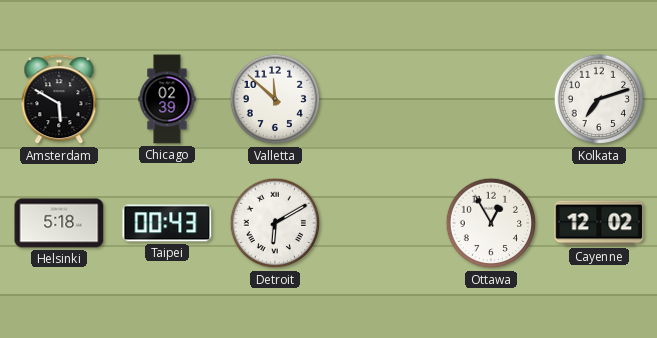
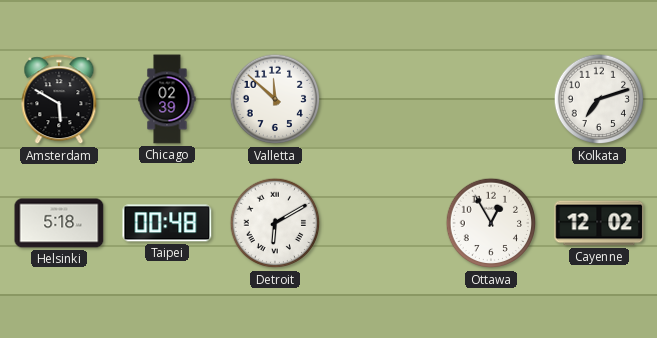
Taipei: 00:43 -> 00:48
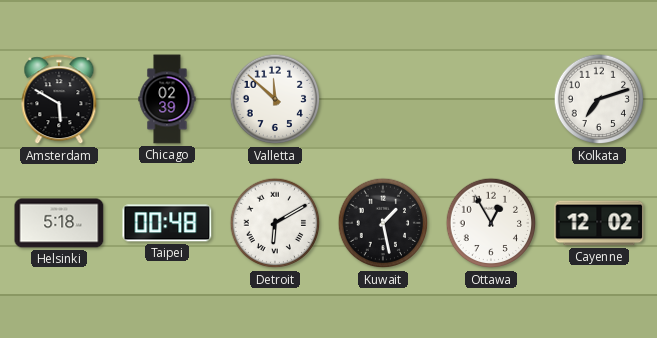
Kuwait: none -> 1:28
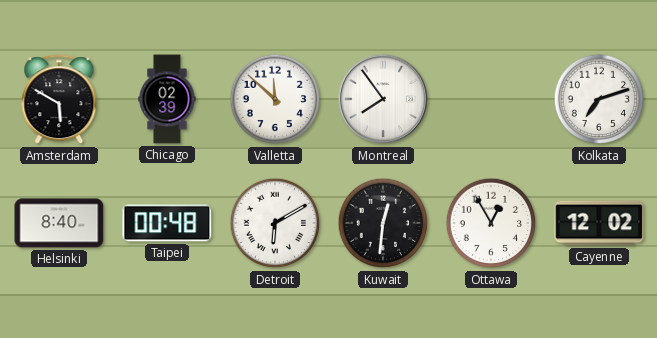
Montreal: none -> 7:54
Helsinki: 5:18 -> 8:40
Kuwait: 1:28 -> 12:31
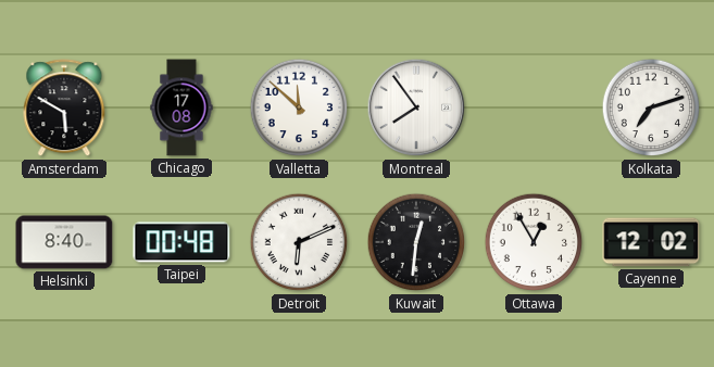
Chicago: 02:39 -> 17:08
Detroit: 6:10 -> 6:11
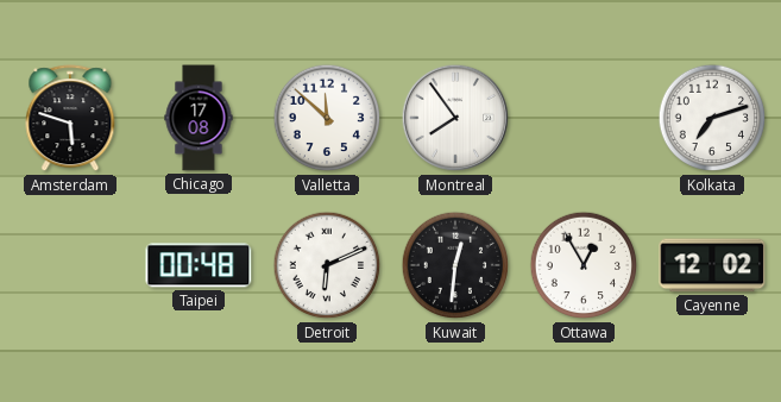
Amsterdam: 5:50 -> 5:48
Helsinki: 8:40 -> none
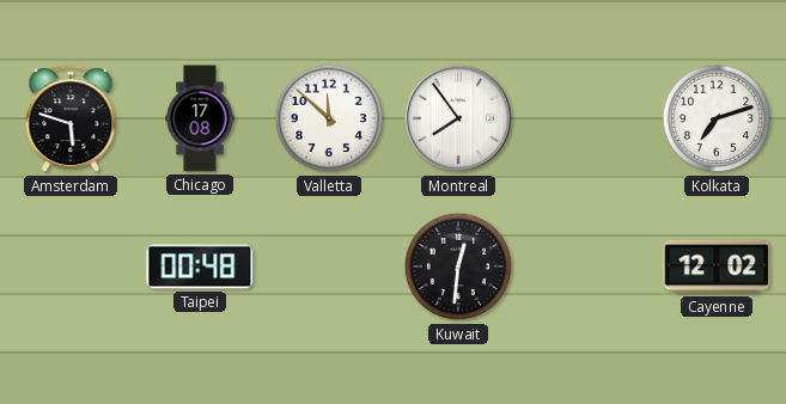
Detroit: 6:11 -> none
Ottawa: 12:55 -> none
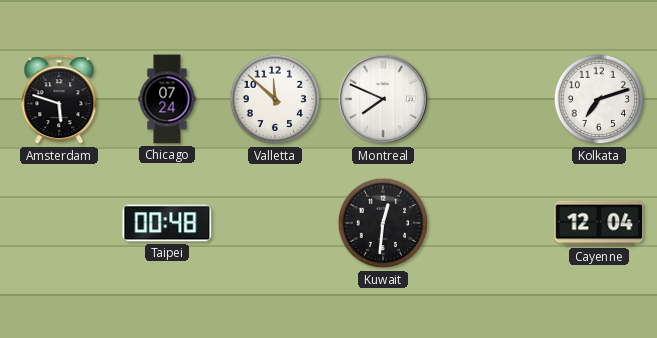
Chicago: 17:08 -> 07:24
Montreal: 7:54 -> 7:49
Cayenne: 12:02 -> 12:04
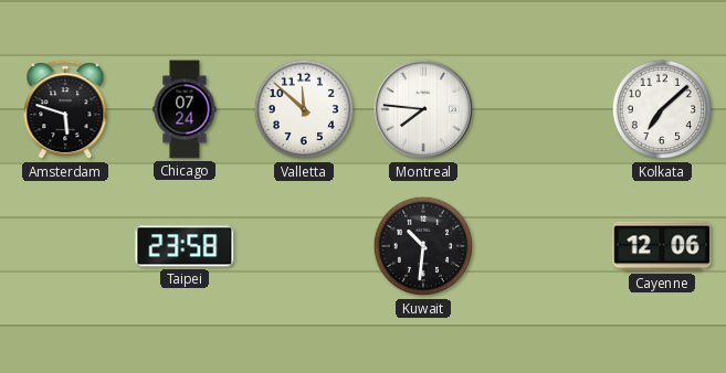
Montreal: 7:49 -> 7:46
Kolkata: 7:12 -> 7:08
Taipei: 00:48 -> 23:58
Kuwait: 12:31 -> 10:31
Cayenne: 12:04 -> 12:06
